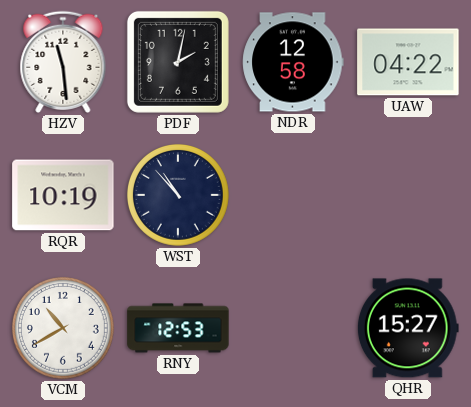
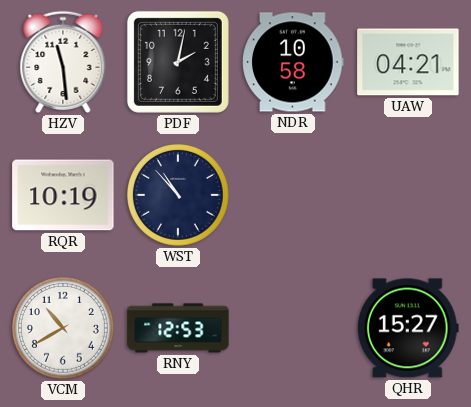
NDR: 12:58 -> 10:58
UAW: 04:22 -> 04:21
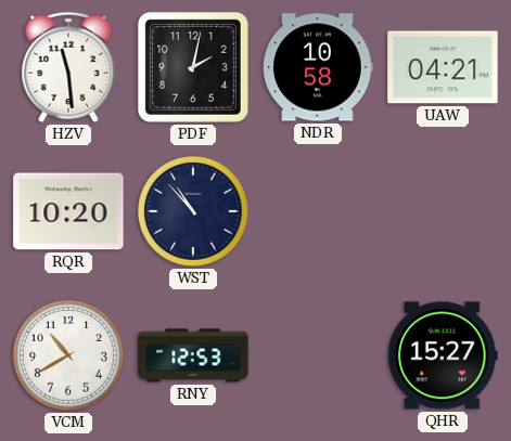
RQR: 10:19 -> 10:20
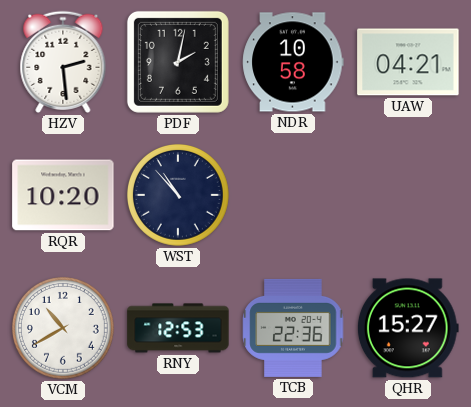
HZV: 11:29 -> 2:29
TCB: none -> 22:36
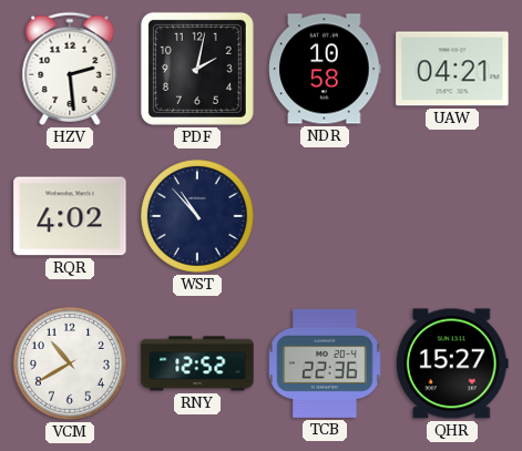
RQR: 10:20 -> 4:02
RNY: 12:53 -> 12:52
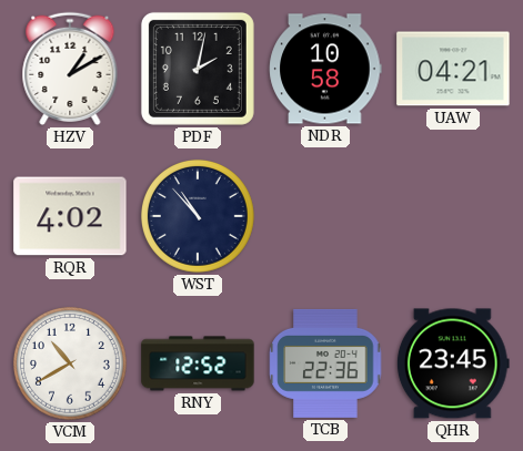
HZV: 2:29 -> 1:10
QHR: 15:27 -> 23:45
